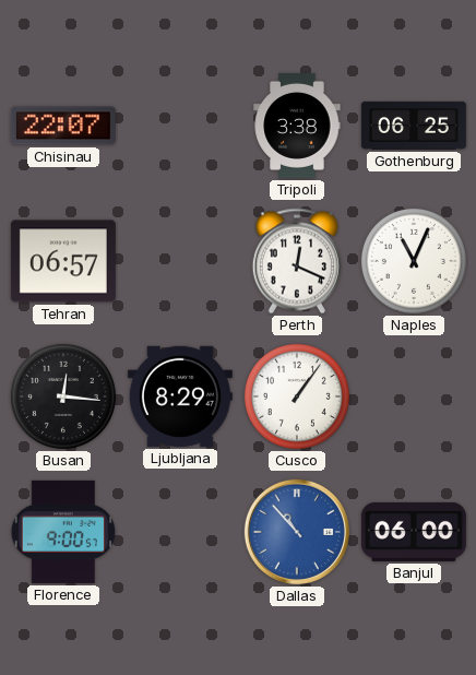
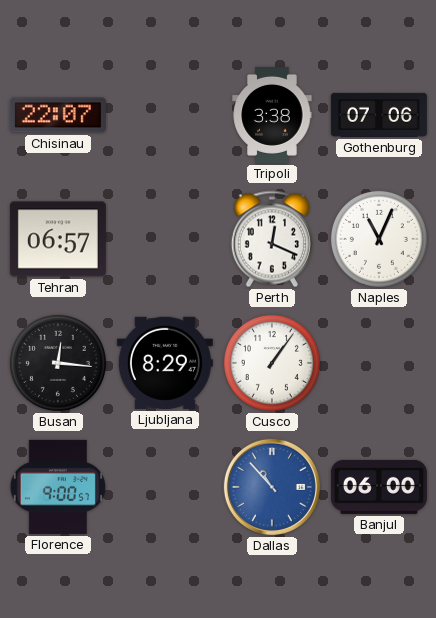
Gothenburg: 06:25 -> 07:06
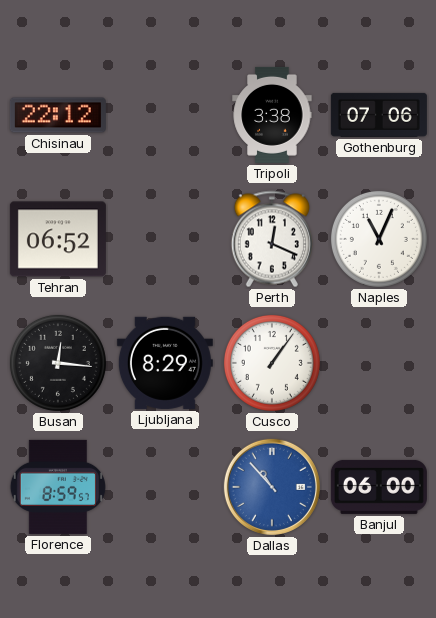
Chisinau: 22:07 -> 22:12
Tehran: 06:57 -> 06:52
Florence: 9:00 -> 8:59
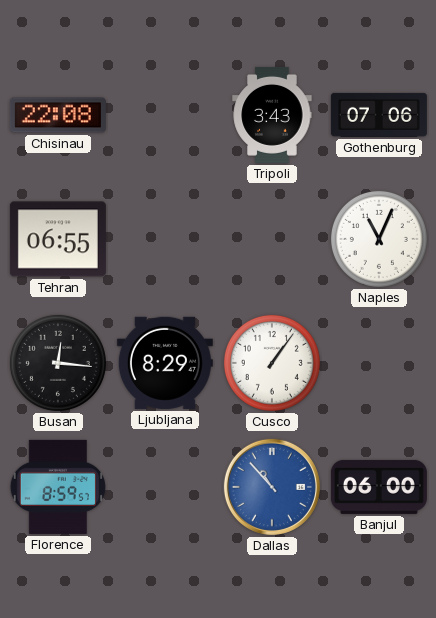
Chisinau: 22:12 -> 22:08
Tripoli: 3:38 -> 3:43
Tehran: 06:52 -> 06:55
Perth: 12:19 -> none
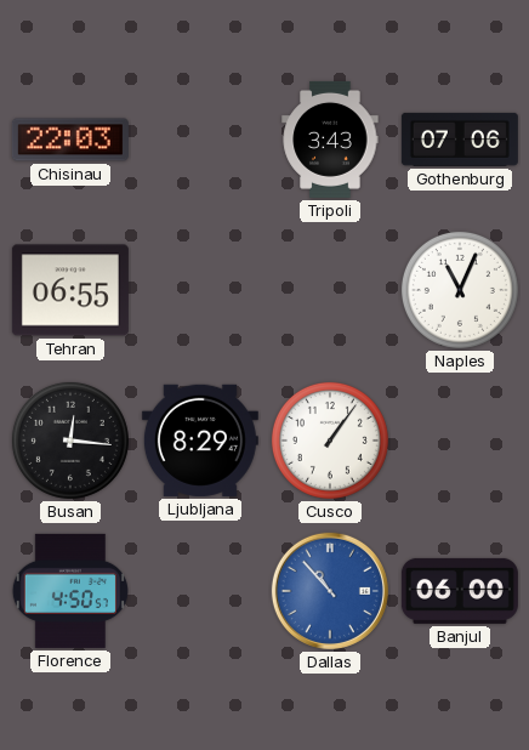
Chisinau: 22:08 -> 22:03
Florence: 8:59 -> 4:50
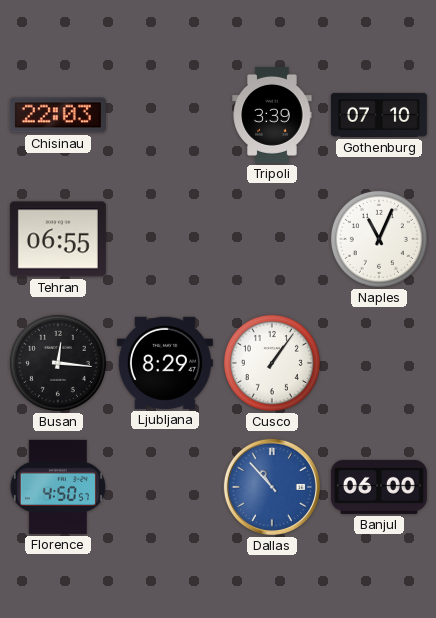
Tripoli: 3:43 -> 3:39
Gothenburg: 07:06 -> 07:10
